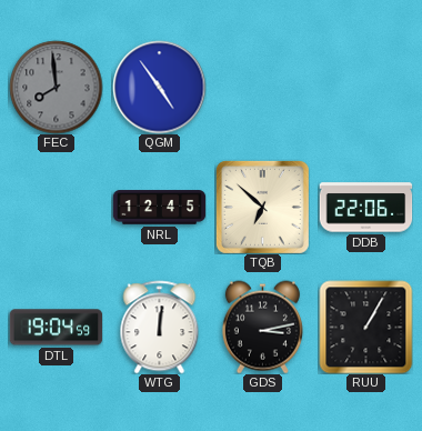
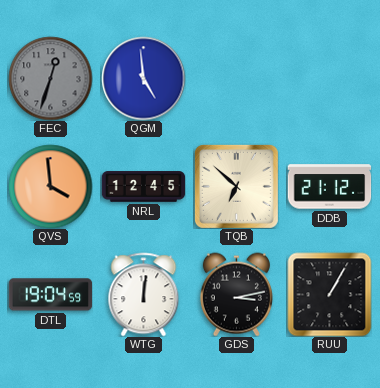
FEC: 7:59 -> 12:33
QGM: 4:54 -> 4:59
QVS: none -> 3:59
DDB: 22:06 -> 21:12
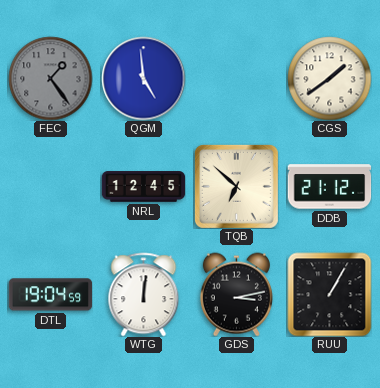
FEC: 12:33 -> 1:24
CGS: none -> 1:39
QVS: 3:59 -> none
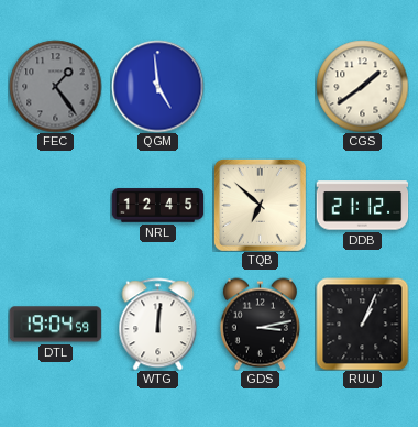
RUU: 1:05 -> 1:04
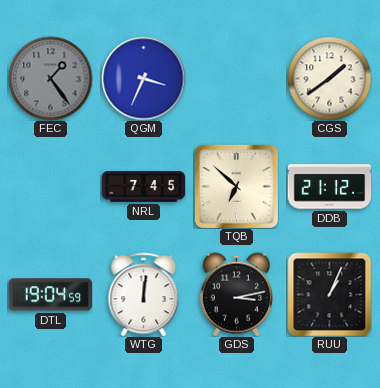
QGM: 4:59 -> 3:34
NRL: 12:45 -> 7:45
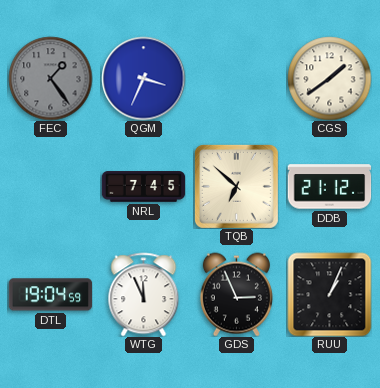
WTG: 12:01 -> 11:56
GDS: 3:13 -> 2:56
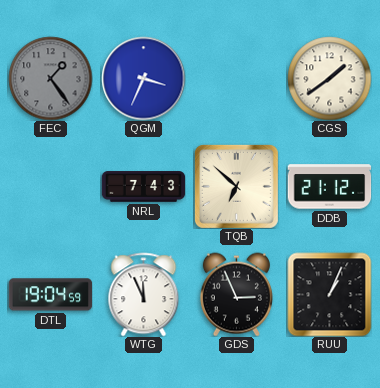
NRL: 7:45 -> 7:43
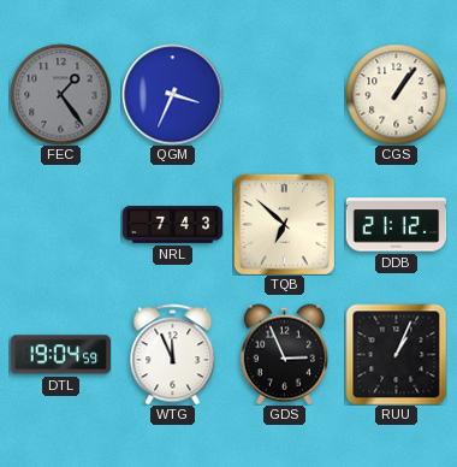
CGS: 1:39 -> 1:06
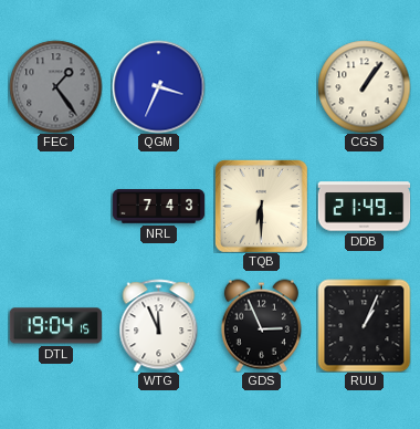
TQB: 6:52 -> 6:30
DDB: 21:12 -> 21:49
DTL: 19:04:59 -> 19:04:15
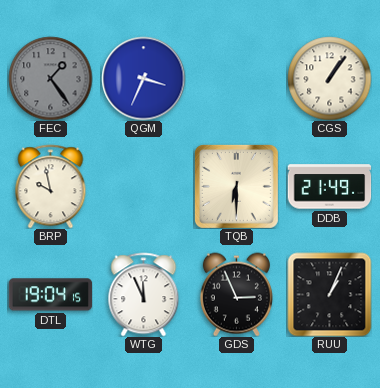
BRP: none -> 9:58
NRL: 7:43 -> none
